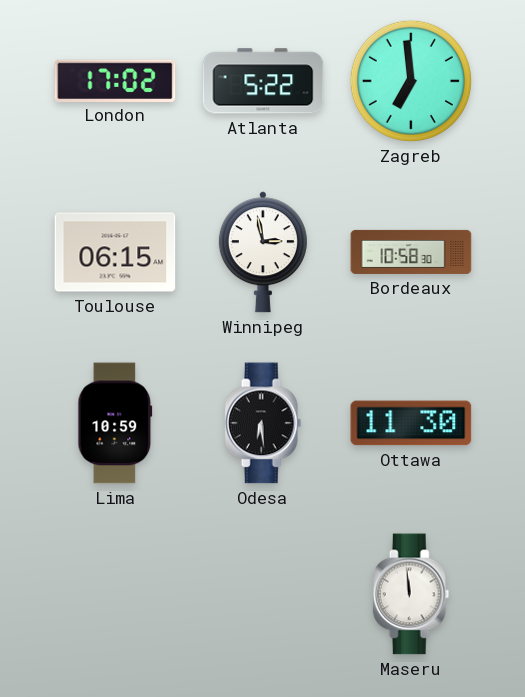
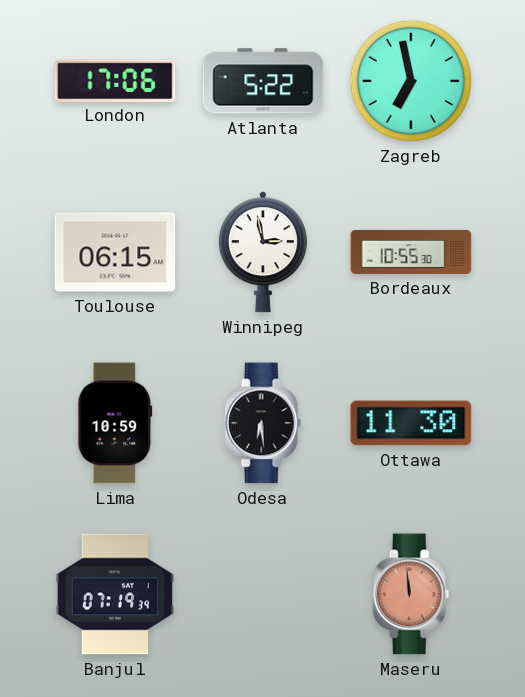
London: 17:02 -> 17:06
Zagreb: 6:59 -> 6:58
Bordeaux: 10:58 -> 10:55
Banjul: none -> 07:19
Maseru dial: white -> salmon
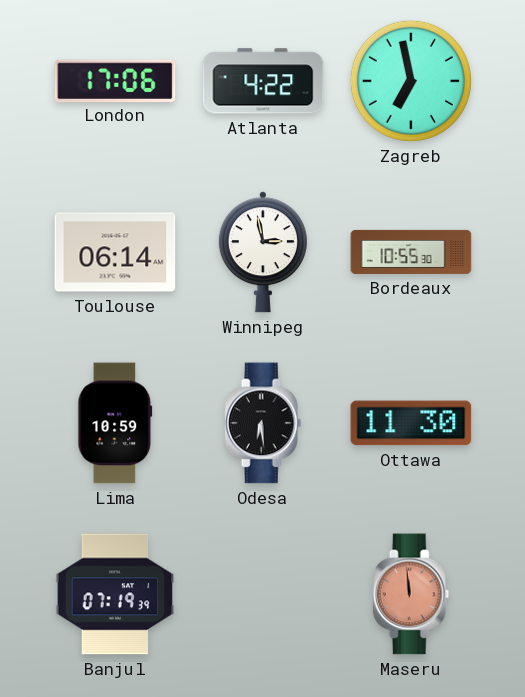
Atlanta: 5:22 -> 4:22
Toulouse: 06:15 -> 06:14
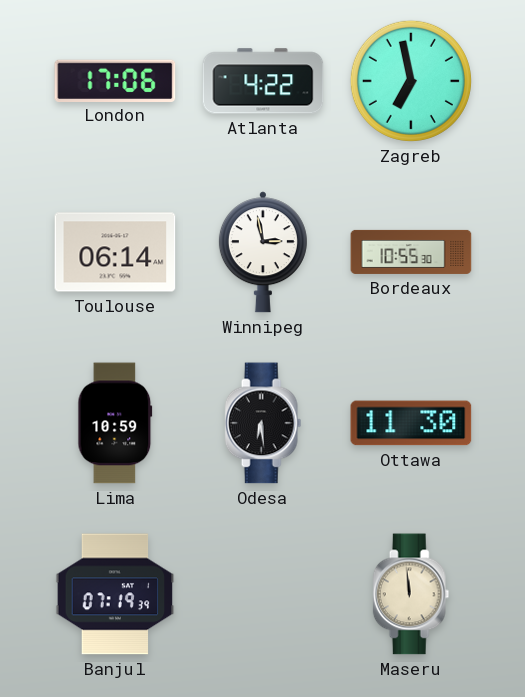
Maseru dial: salmon -> cream
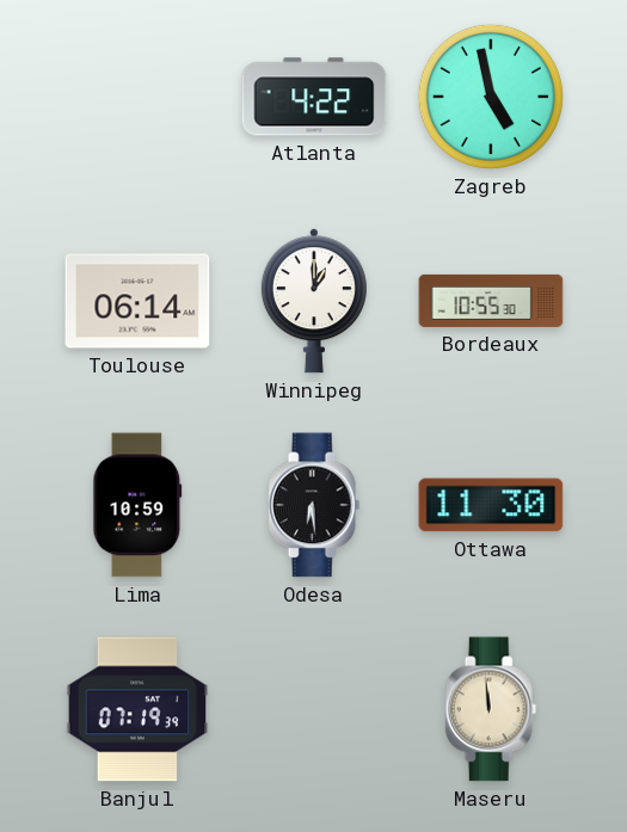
London: 17:06 -> none
Zagreb: 6:58 -> 4:58
Winnipeg: 2:58 -> 1:00
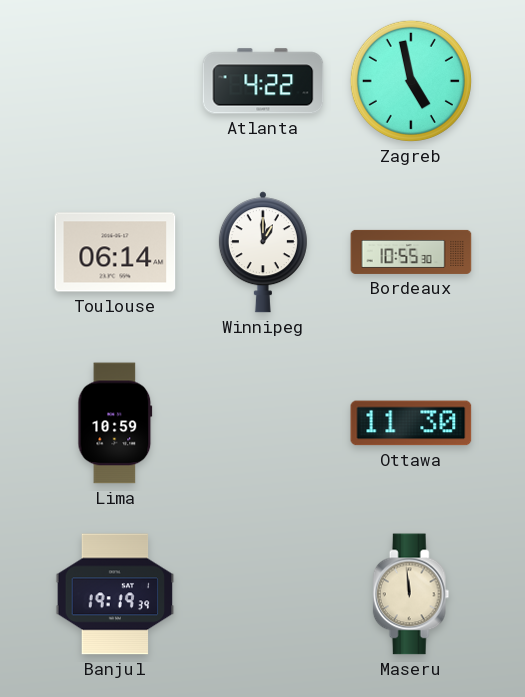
Odesa: 6:29 -> none
Banjul: 07:19 -> 19:19
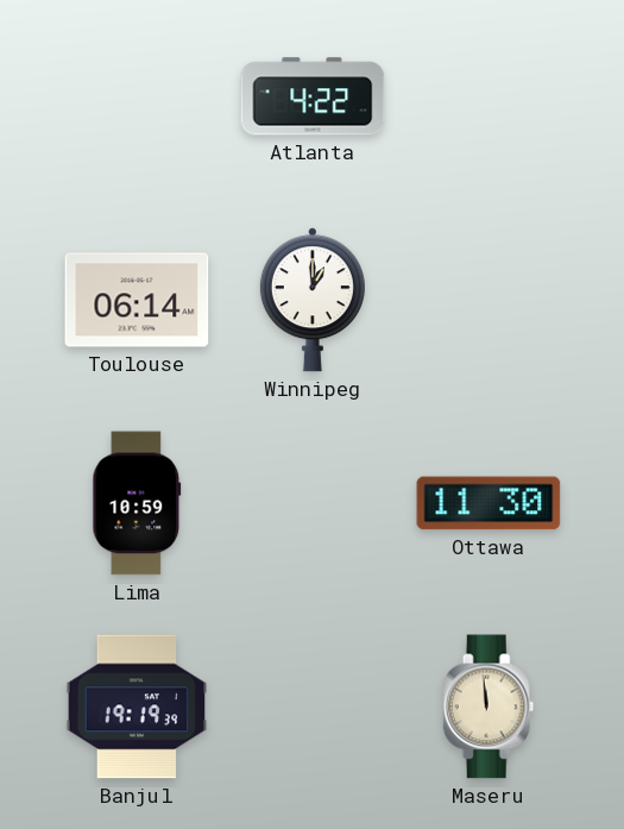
Zagreb: 4:58 -> none
Bordeaux: 10:55 -> none
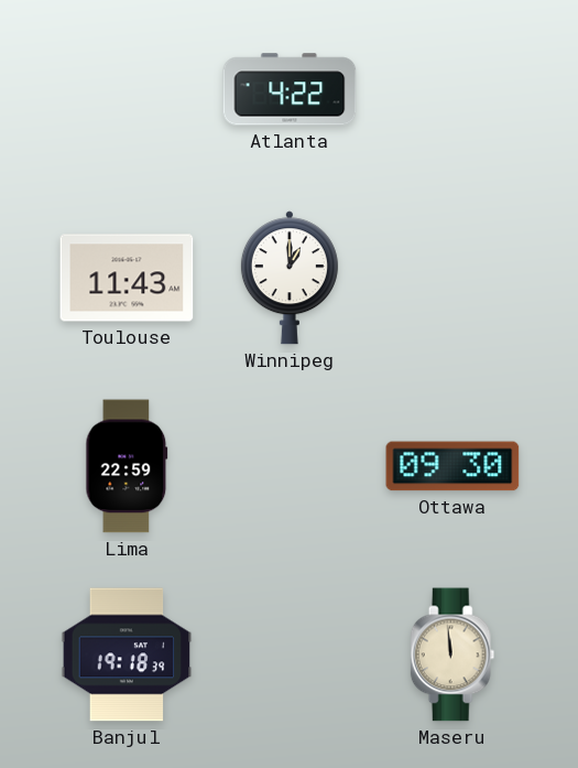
Toulouse: 06:14 -> 11:43
Lima: 10:59 -> 22:59
Ottawa: 11:30 -> 09:30
Banjul: 19:19 -> 19:18
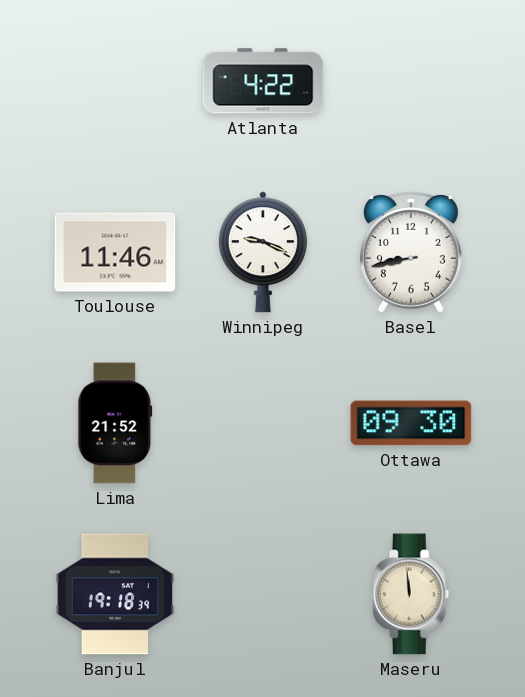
Toulouse: 11:43 -> 11:46
Winnipeg: 1:00 -> 9:19
Basel: none -> 8:43
Lima: 22:59 -> 21:52
